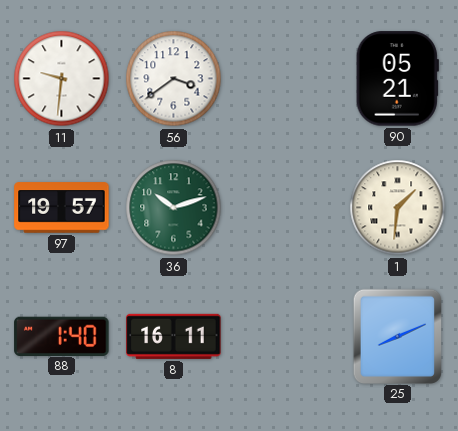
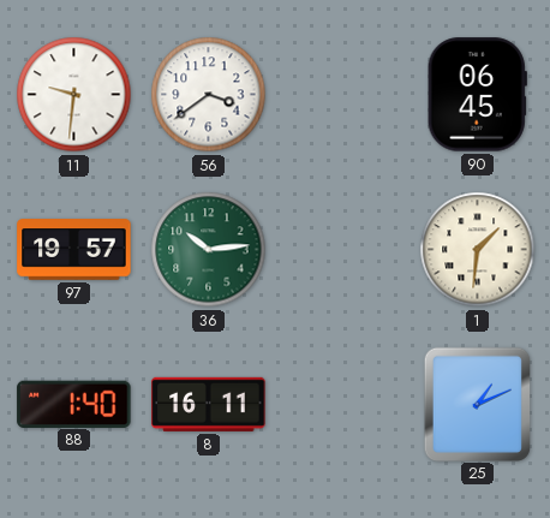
90: 05:21 -> 06:45
36: 10:12 -> 10:14
25: 8:11 -> 1:11
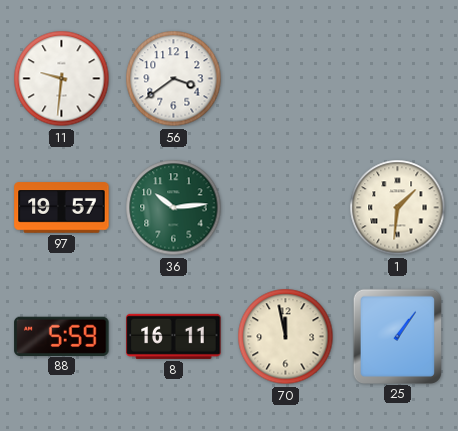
90: 06:45 -> none
88: 1:40 -> 5:59
70: none -> 11:58
25: 1:11 -> 1:06
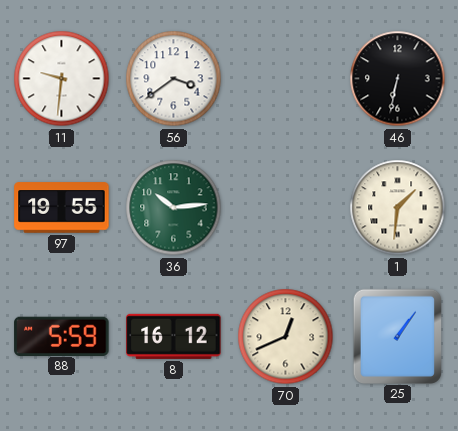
46: none -> 6:32
97: 19:57 -> 19:55
8: 16:11 -> 16:12
70: 11:58 -> 12:41
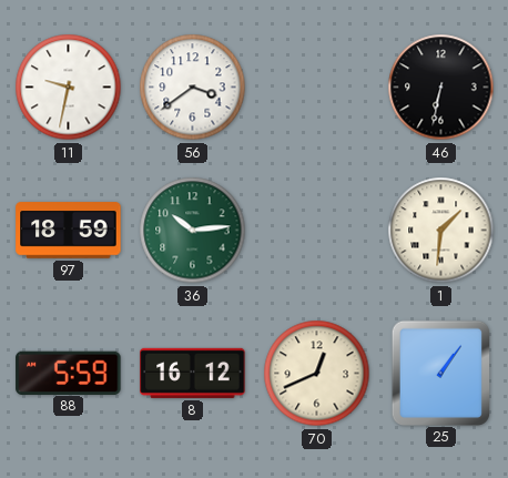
11: 9:31 -> 9:32
97: 19:55 -> 18:59
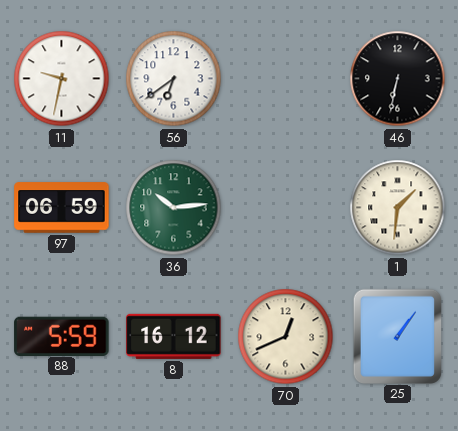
56: 3:39 -> 6:39
97: 18:59 -> 06:59
